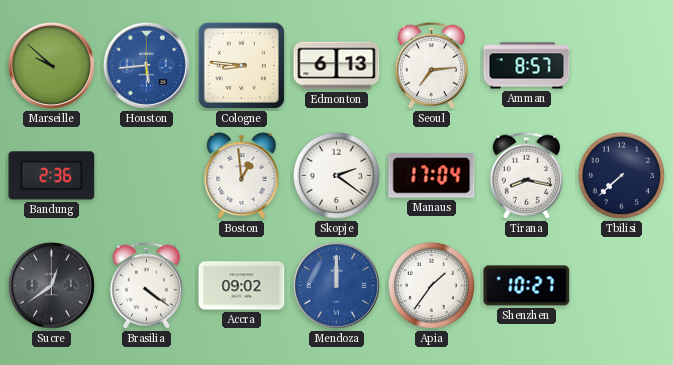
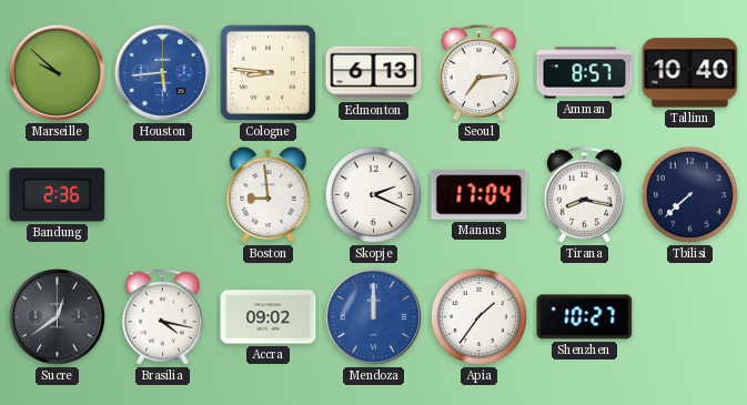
Tallinn: none -> 10:40
Boston: 12:59 -> 8:59
Skopje: 2:21 -> 2:19
Brasilia: 4:21 -> 4:17
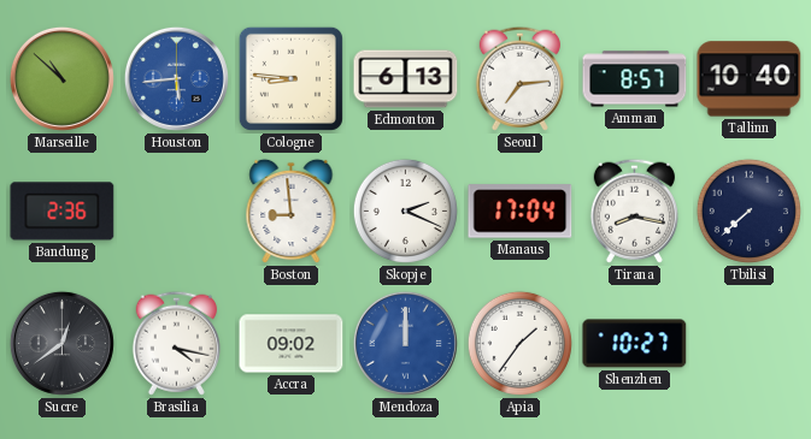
Marseille: 9:52 -> 10:52
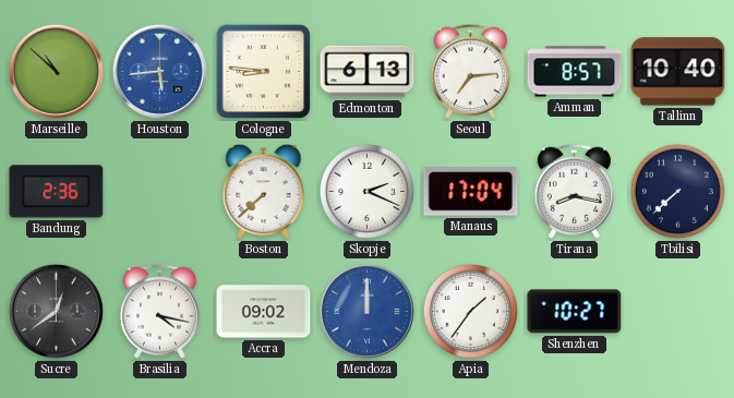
Boston: 8:59 -> 7:38
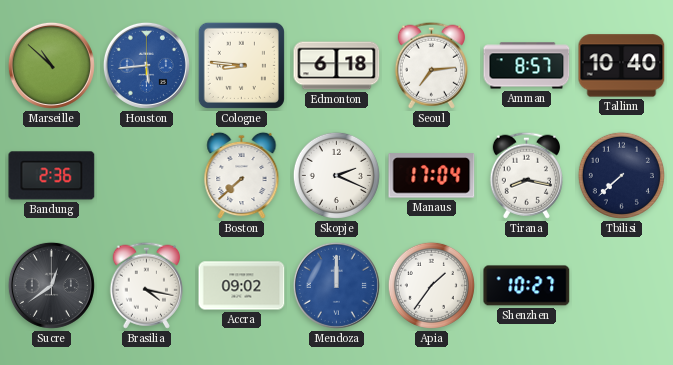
Edmonton: 6:13 -> 6:18
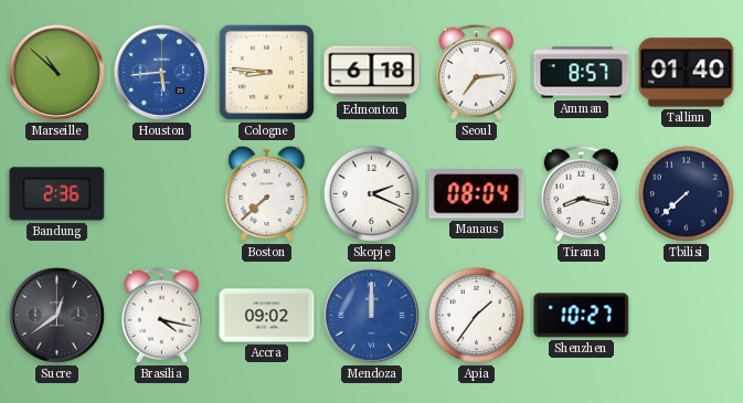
Tallinn: 10:40 -> 01:40
Manaus: 17:04 -> 08:04
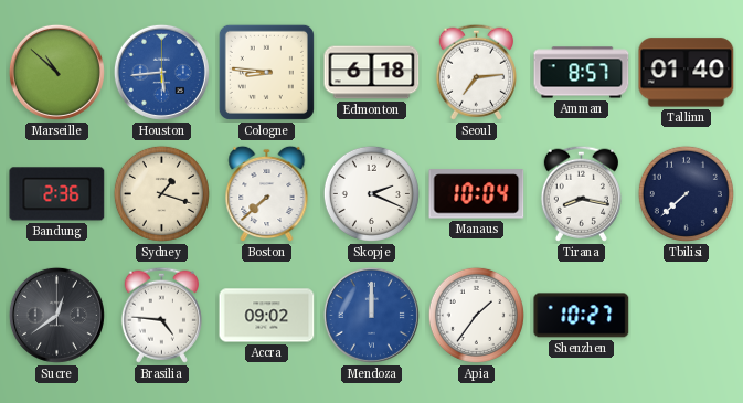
Sydney: none -> 1:18
Manaus: 08:04 -> 10:04
Brasilia: 4:17 -> 4:46
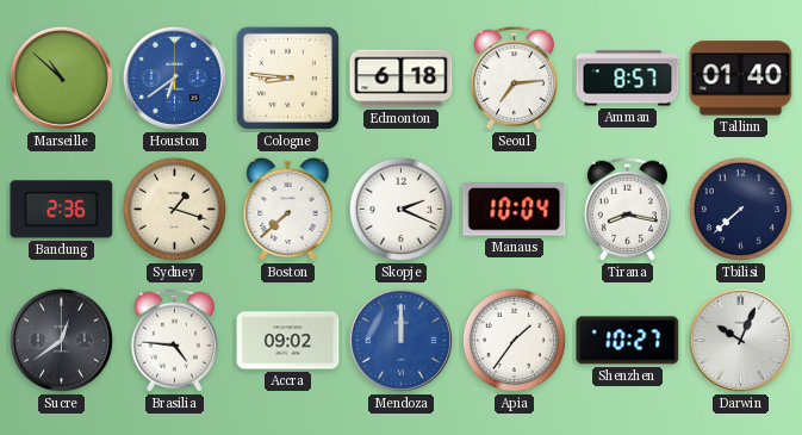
Houston: 5:44 -> 6:39
Darwin: none -> 10:04
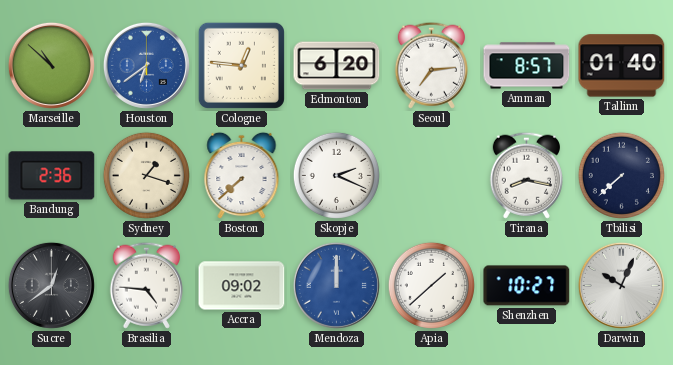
Cologne: 8:46 -> 12:46
Edmonton: 6:18 -> 6:20
Manaus: 10:04 -> none
Apia: 1:36 -> 1:38
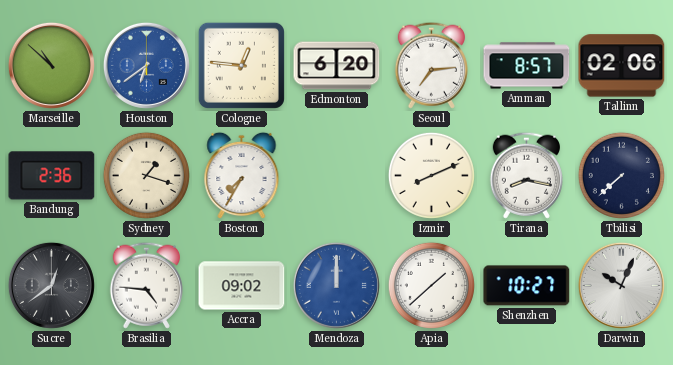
Tallinn: 01:40 -> 02:06
Boston: 7:38 -> 7:35
Skopje: 2:19 -> none
Izmir: none -> 8:11
